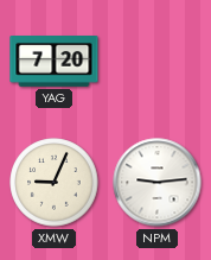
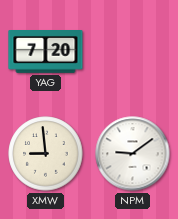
XMW: 9:04 -> 8:59
NPM: 9:14 -> 9:09
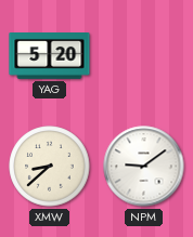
YAG: 7:20 -> 5:20
XMW: 8:59 -> 8:38
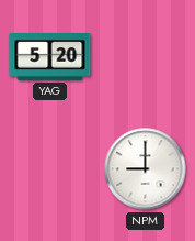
XMW: 8:38 -> none
NPM: 9:09 -> 9:00
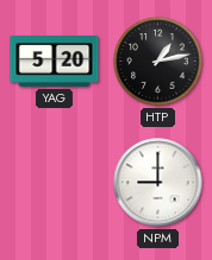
HTP: none -> 1:13
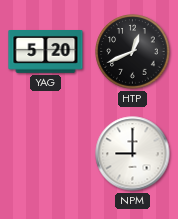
HTP: 1:13 -> 12:41
